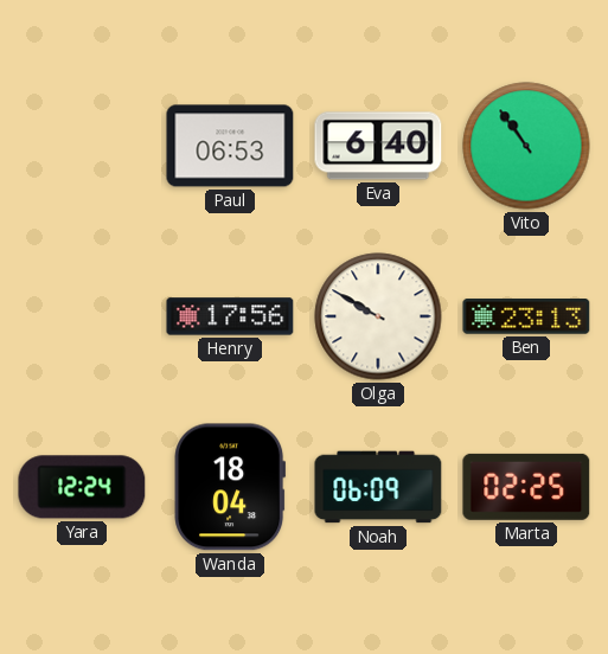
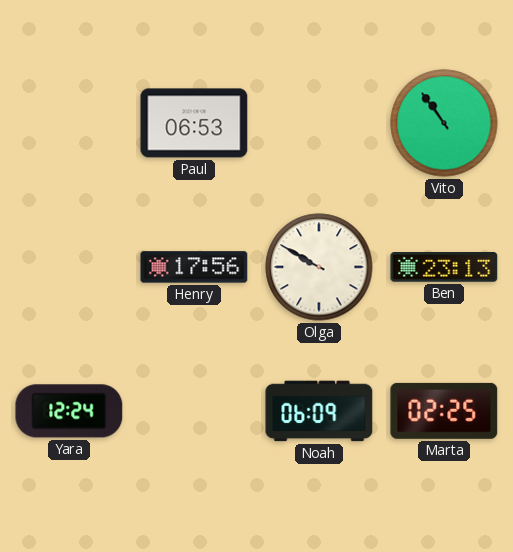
Eva: 6:40 -> none
Wanda: 18:04 -> none
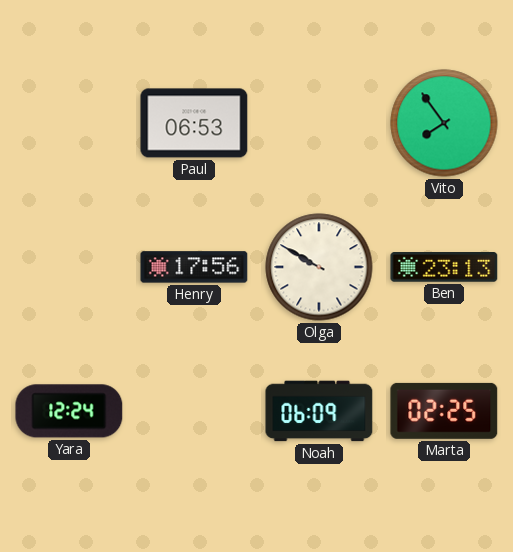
Vito: 10:54 -> 7:54
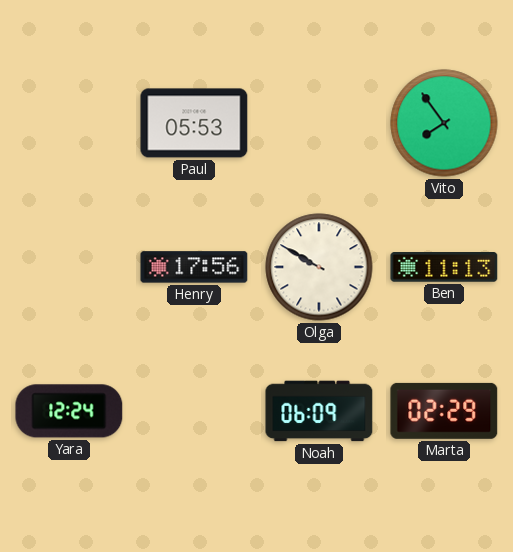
Paul: 06:53 -> 05:53
Ben: 23:13 -> 11:13
Marta: 02:25 -> 02:29
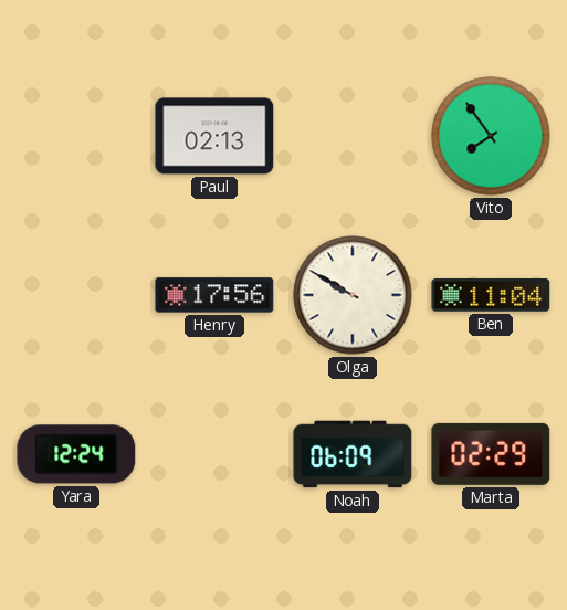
Paul: 05:53 -> 02:13
Ben: 11:13 -> 11:04
